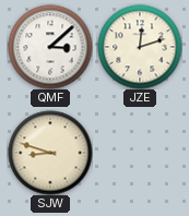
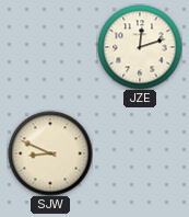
QMF: 3:08 -> none
SJW: 8:48 -> 8:49
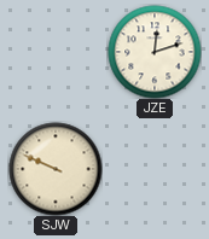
SJW: 8:49 -> 9:49
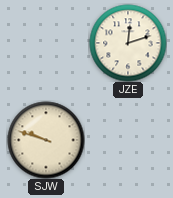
SJW: 9:49 -> 9:48
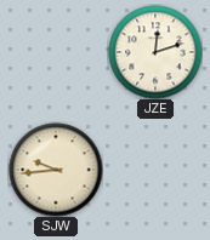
SJW: 9:48 -> 9:44
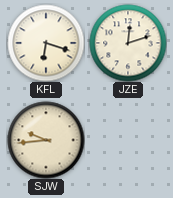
KFL: none -> 6:18
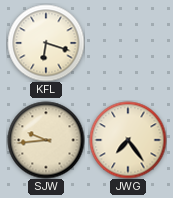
JZE: 12:12 -> none
JWG: none -> 7:24
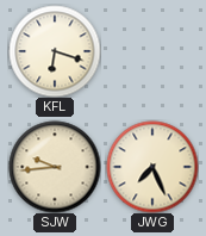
JWG: 7:24 -> 7:26
